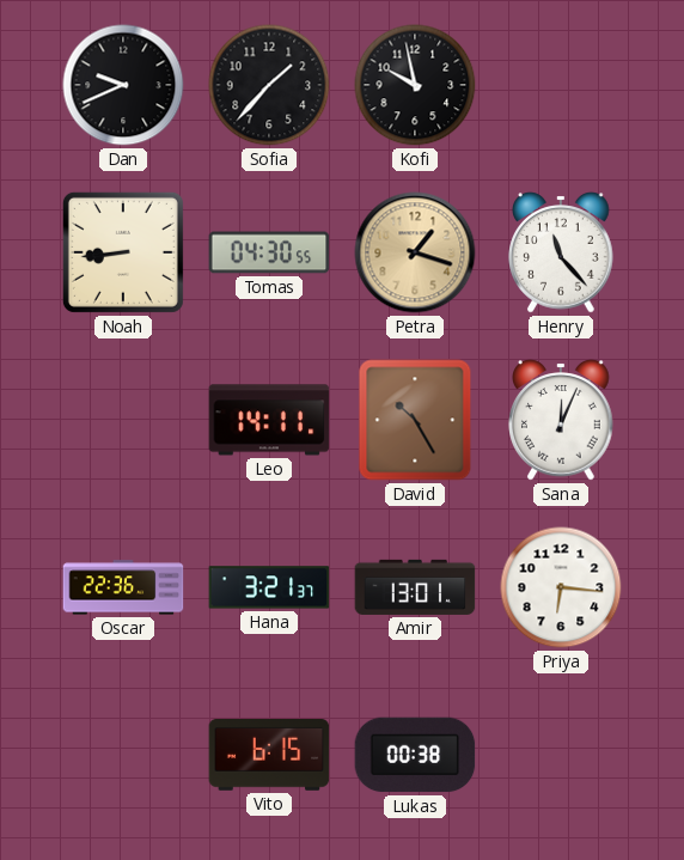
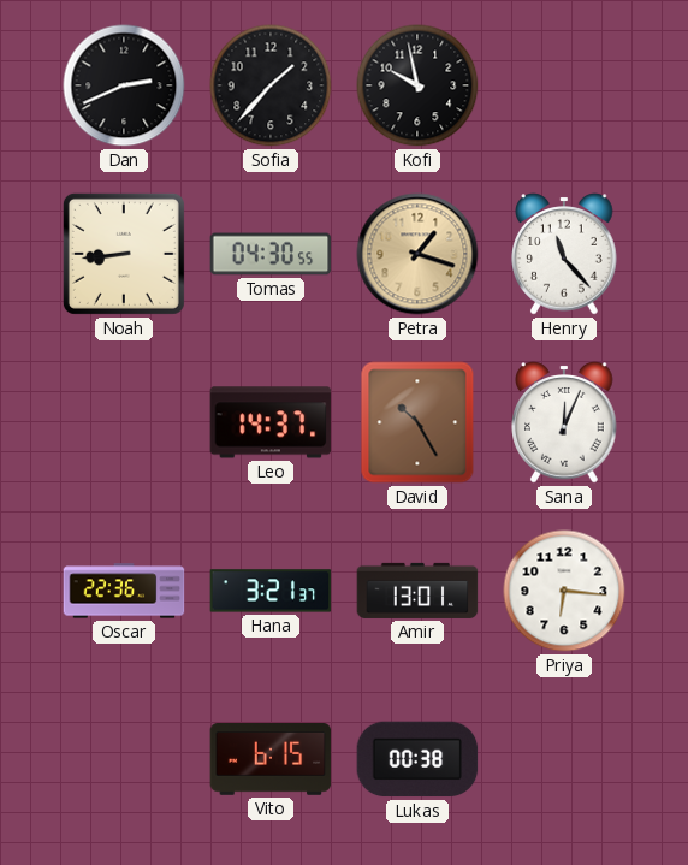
Dan: 9:41 -> 2:41
Leo: 14:11 -> 14:37
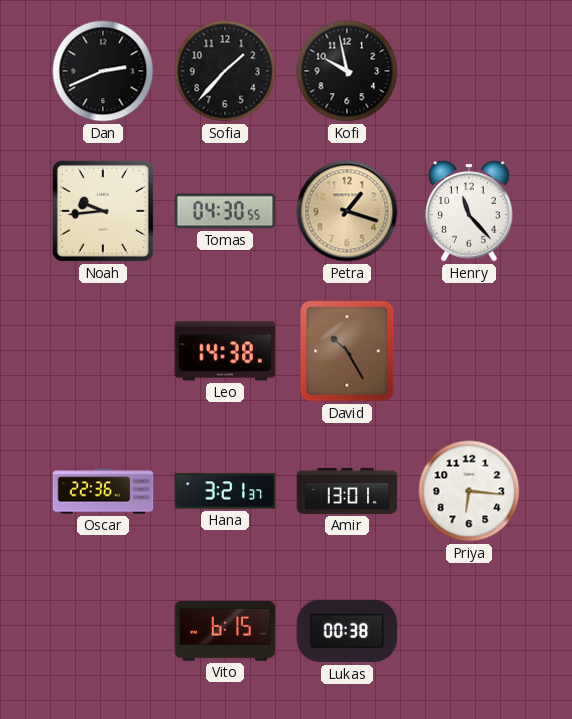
Noah: 8:44 -> 9:44
Leo: 14:37 -> 14:38
Sana: 12:04 -> none
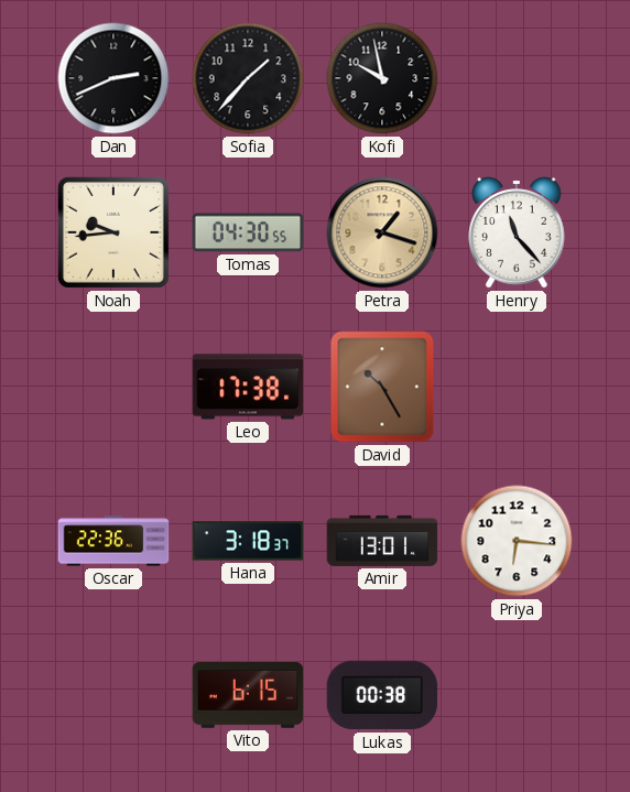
Leo: 14:38 -> 17:38
Hana: 3:21 -> 3:18
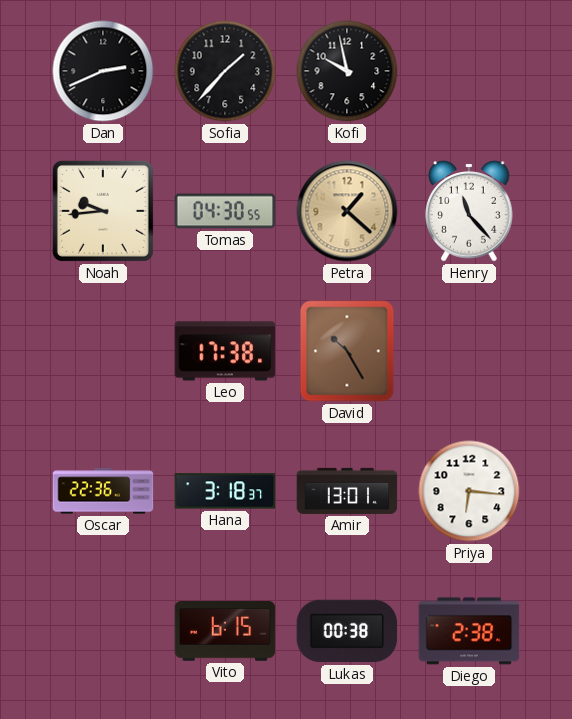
Petra: 1:18 -> 1:22
Diego: none -> 2:38
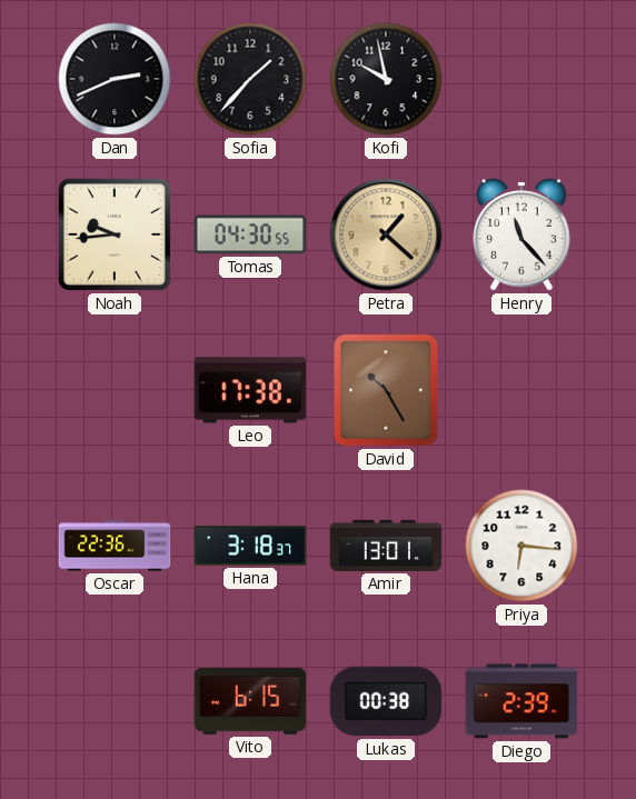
Diego: 2:38 -> 2:39
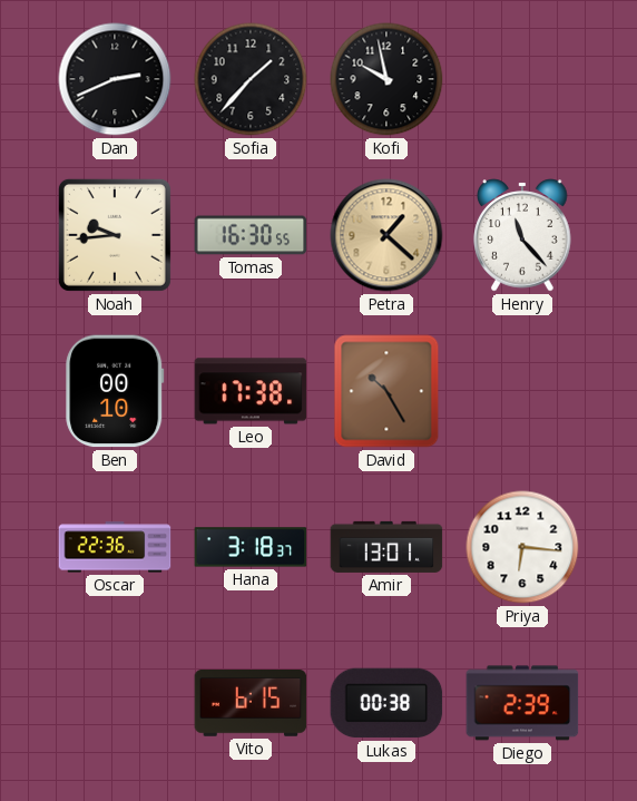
Tomas: 04:30 -> 16:30
Ben: none -> 00:10
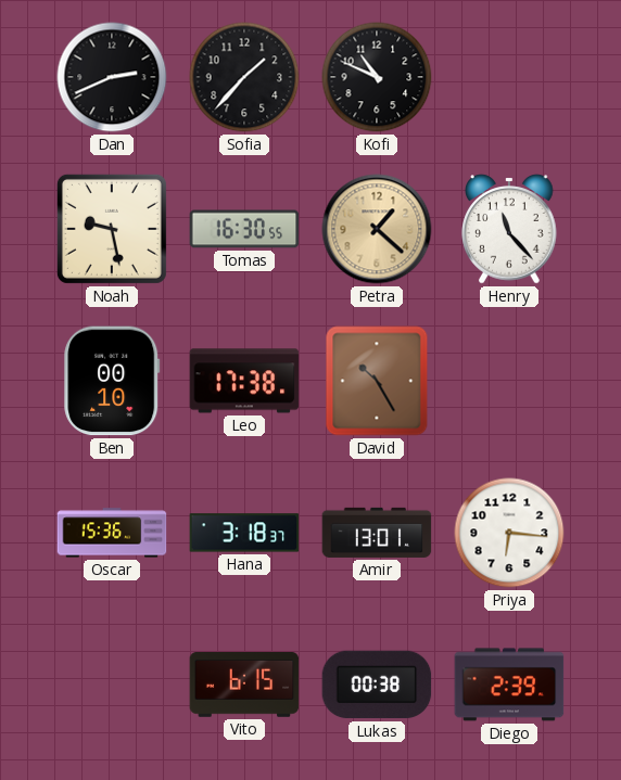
Kofi: 9:58 -> 10:49
Noah: 9:44 -> 9:28
Oscar: 22:36 -> 15:36
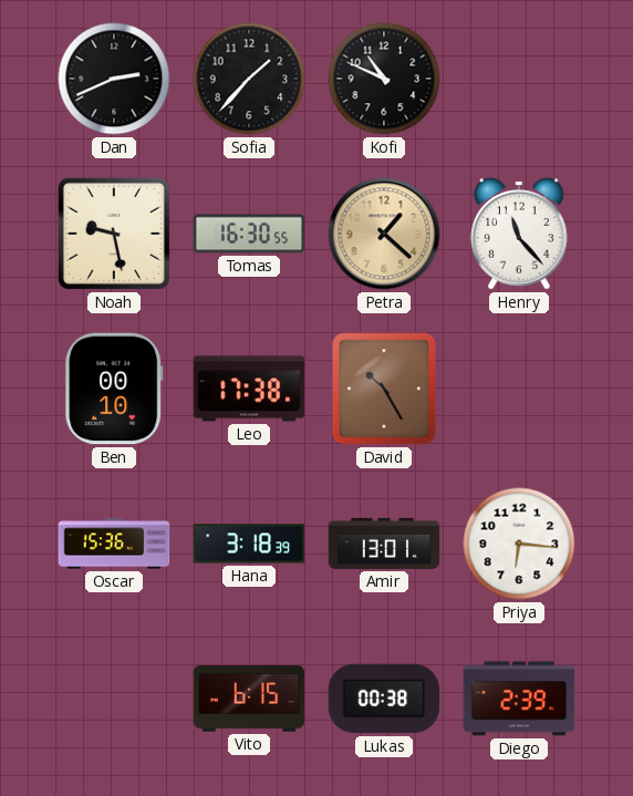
Hana: 3:18:37 -> 3:18:39
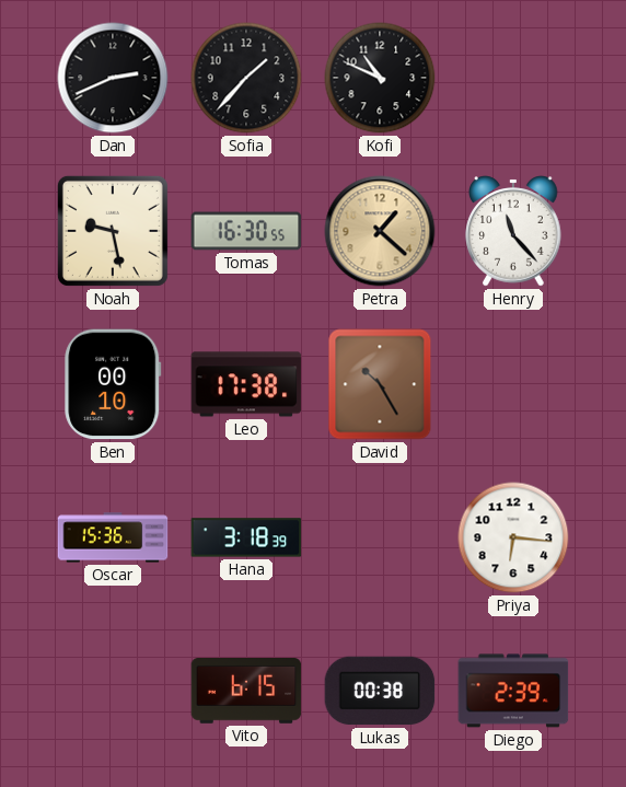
Amir: 13:01 -> none
